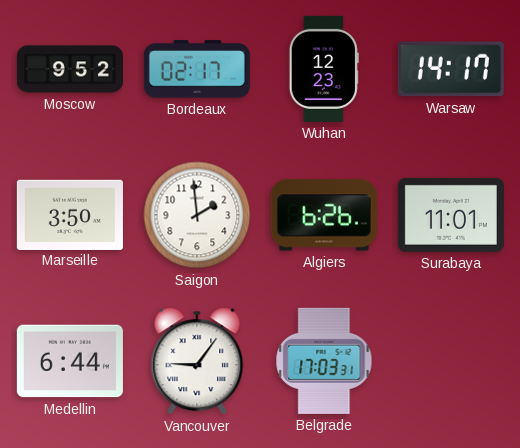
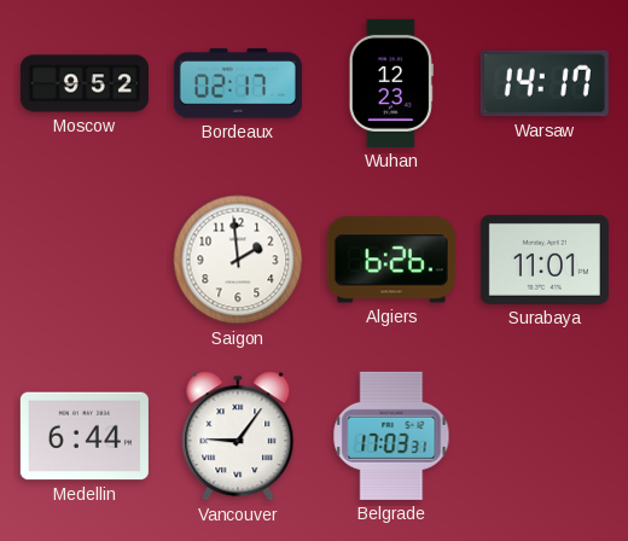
Marseille: 3:50 -> none
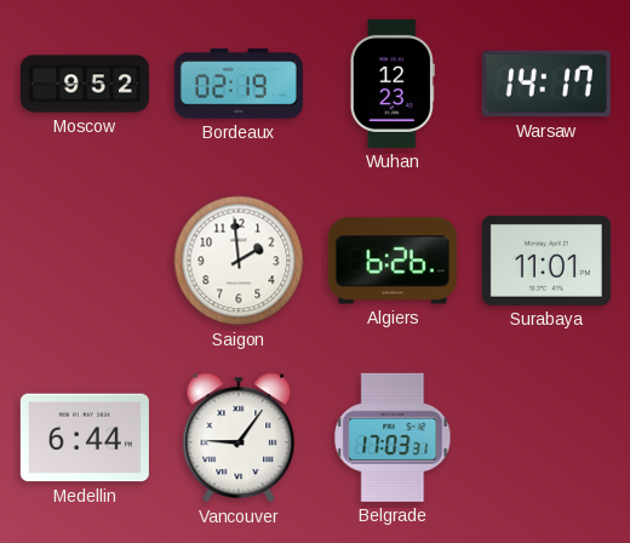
Bordeaux: 02:17 -> 02:19
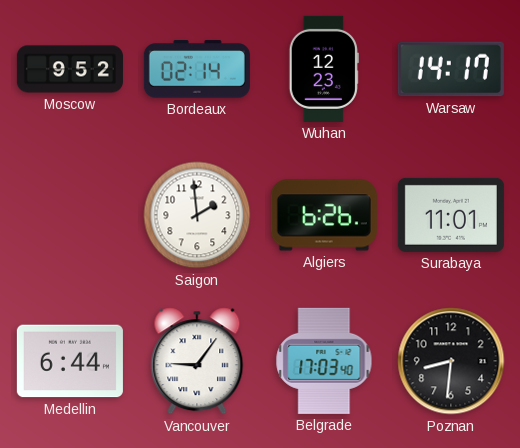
Bordeaux: 02:19 -> 02:14
Belgrade: 17:03:31 -> 17:03:40
Poznan: none -> 8:31
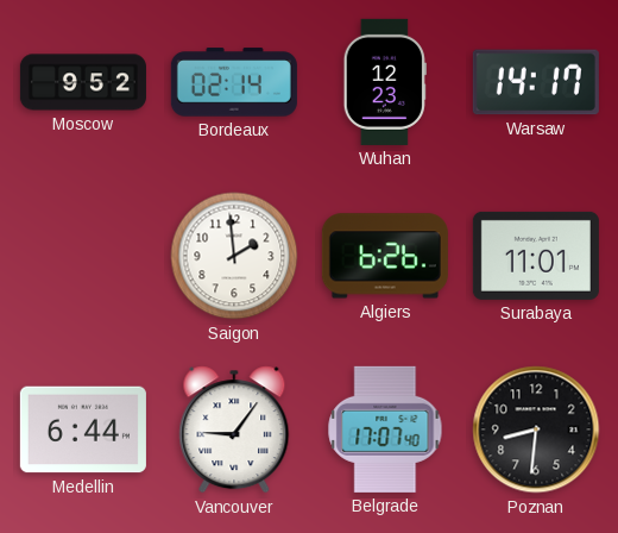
Belgrade: 17:03 -> 17:07
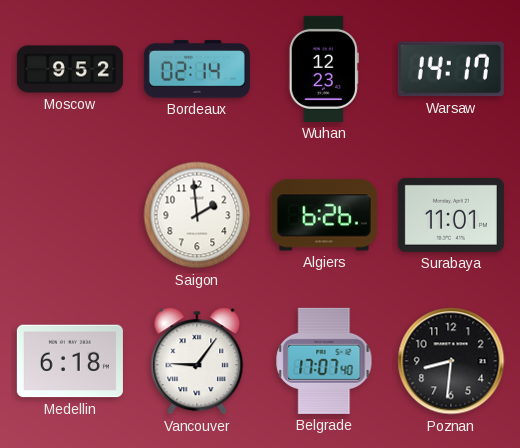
Medellin: 6:44 -> 6:18
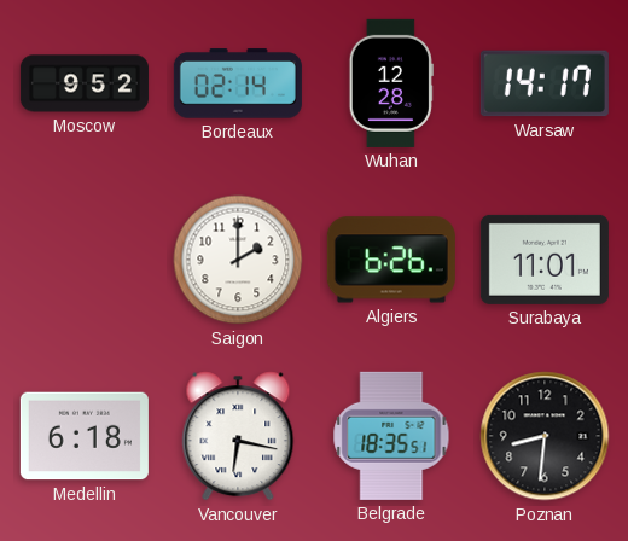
Wuhan: 12:23 -> 12:28
Saigon: 1:59 -> 2:00
Vancouver: 9:06 -> 6:17
Belgrade: 17:07 -> 18:35
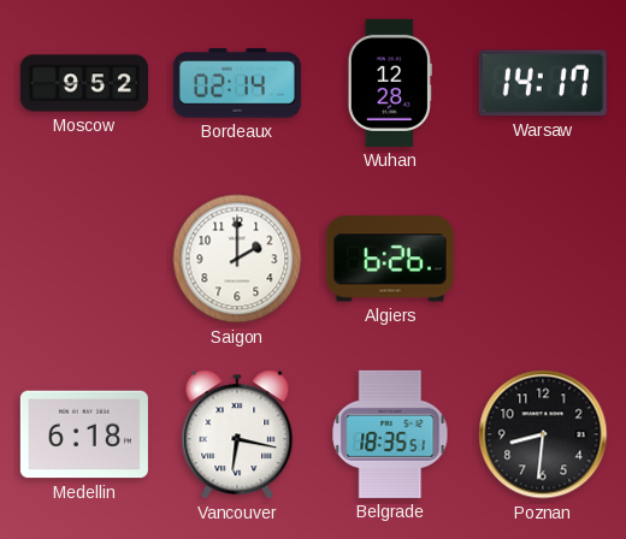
Surabaya: 11:01 -> none
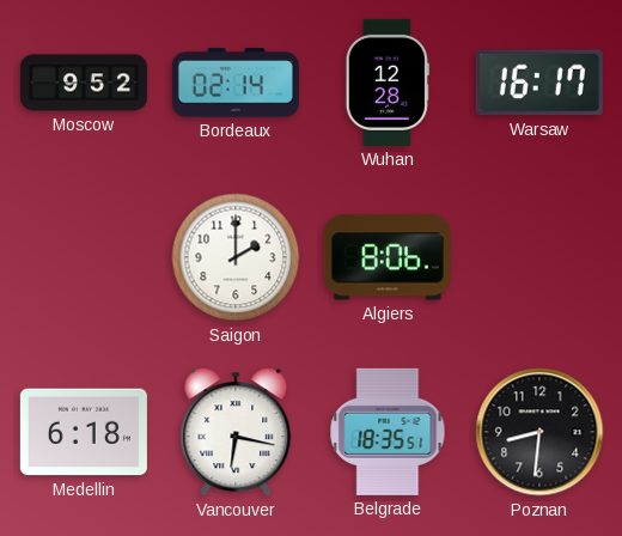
Warsaw: 14:17 -> 16:17
Algiers: 6:26 -> 8:06
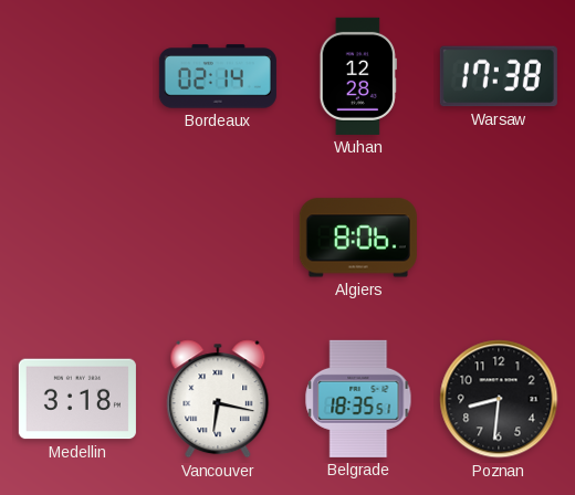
Moscow: 9:52 -> none
Warsaw: 16:17 -> 17:38
Saigon: 2:00 -> none
Medellin: 6:18 -> 3:18
